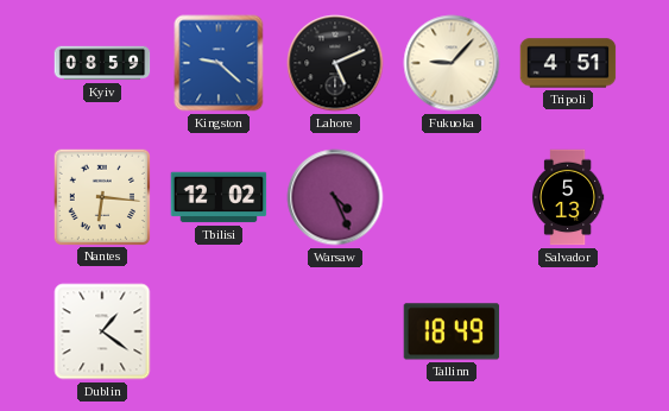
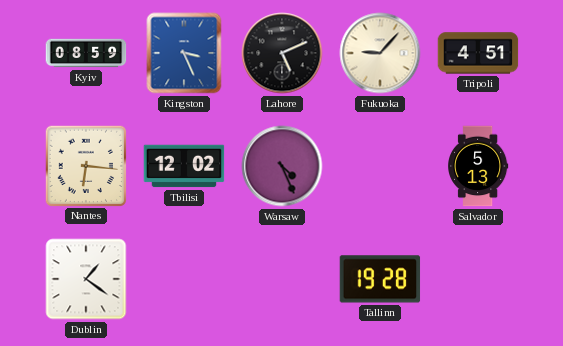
Kingston: 9:22 -> 3:26
Tallinn: 18:49 -> 19:28
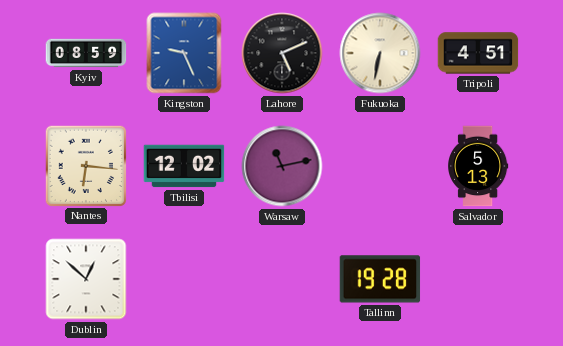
Kingston: 3:26 -> 9:26
Fukuoka: 9:07 -> 6:32
Warsaw: 4:26 -> 11:13
Dublin: 1:21 -> 12:52
